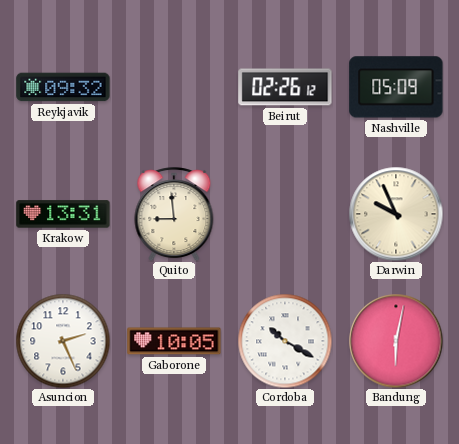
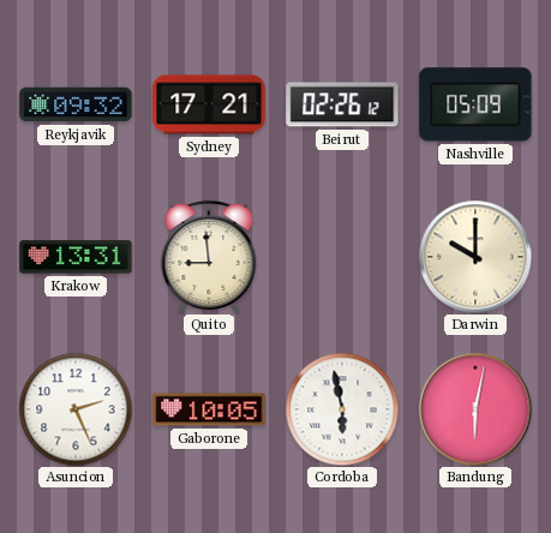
Sydney: none -> 17:21
Darwin: 9:56 -> 10:00
Cordoba: 10:20 -> 5:58
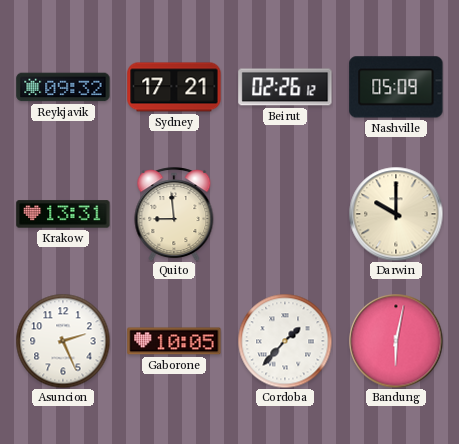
Cordoba: 5:58 -> 1:37
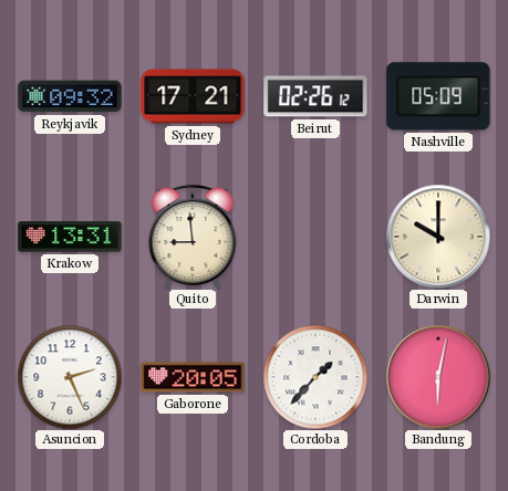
Gaborone: 10:05 -> 20:05
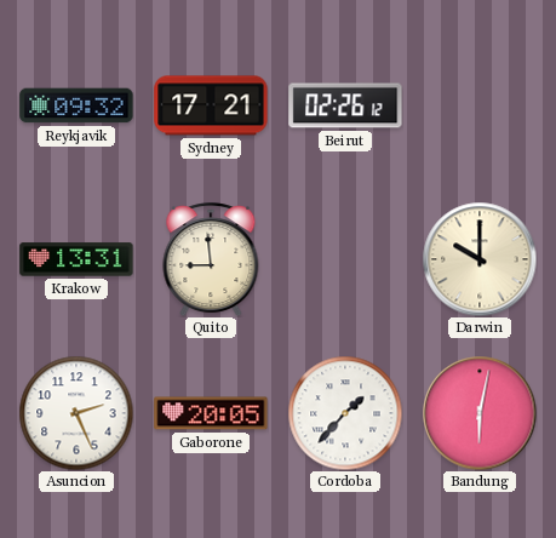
Nashville: 05:09 -> none
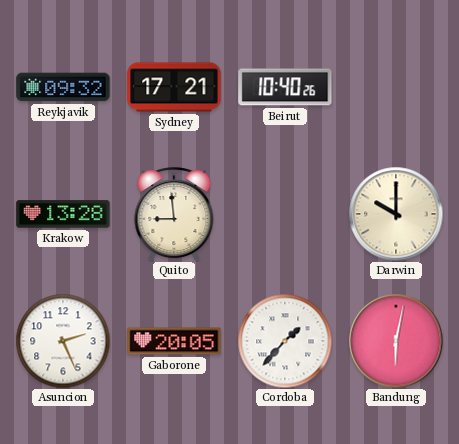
Beirut: 02:26 -> 10:40
Krakow: 13:31 -> 13:28
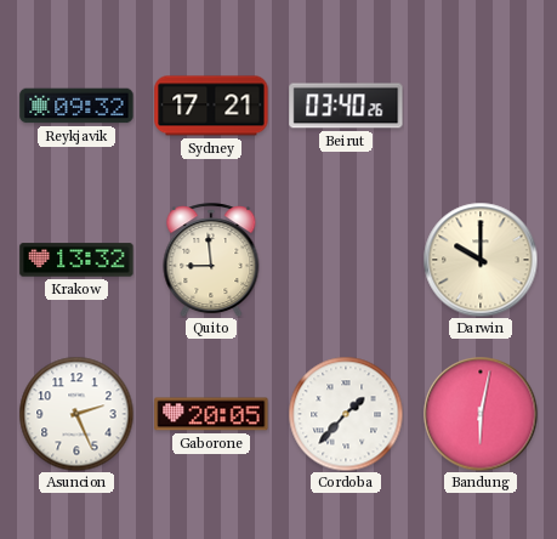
Beirut: 10:40 -> 03:40
Krakow: 13:28 -> 13:32
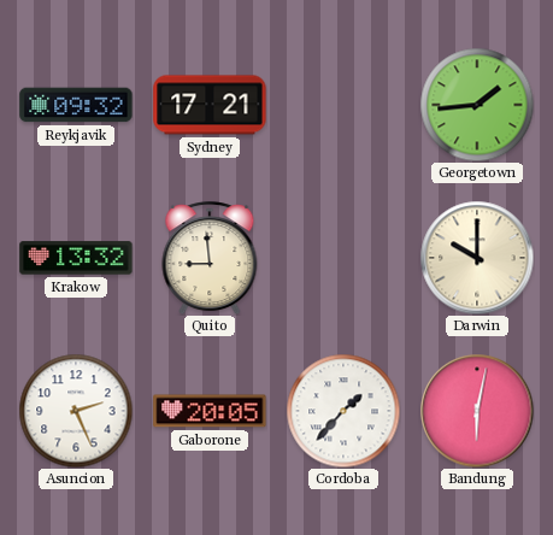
Beirut: 03:40 -> none
Georgetown: none -> 1:44
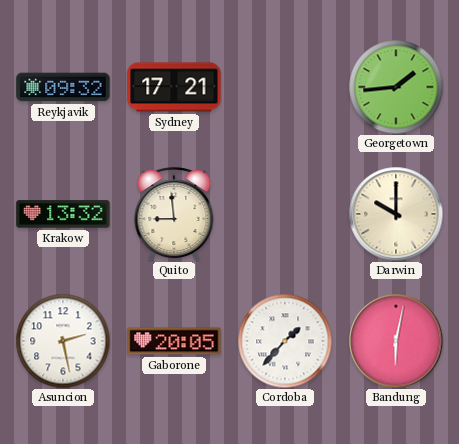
Asuncion: 2:26 -> 2:28
